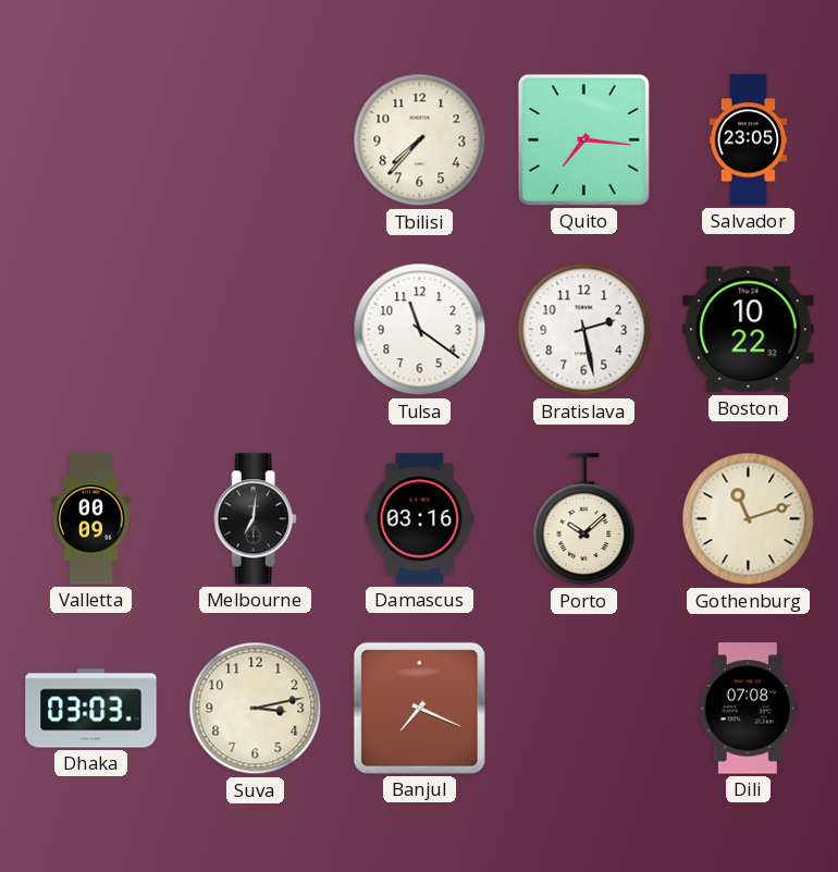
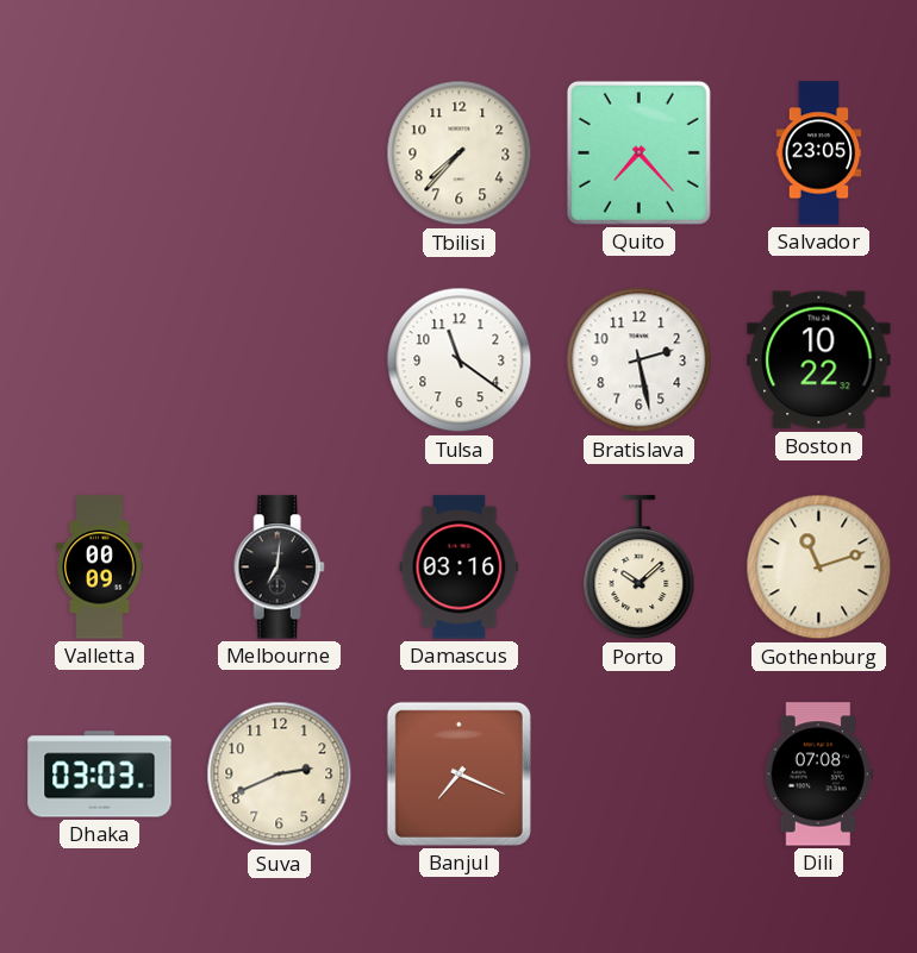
Quito: 7:16 -> 7:23
Suva: 3:13 -> 2:41
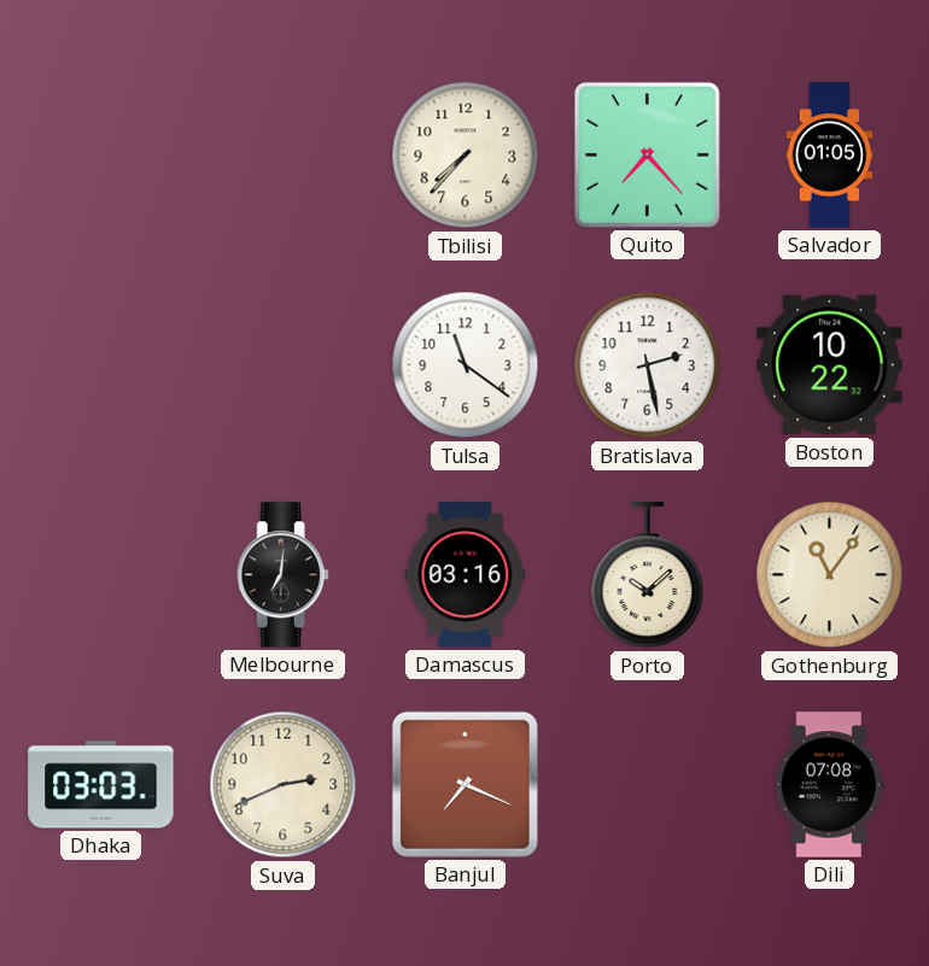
Salvador: 23:05 -> 01:05
Valletta: 00:09 -> none
Gothenburg: 11:12 -> 11:06
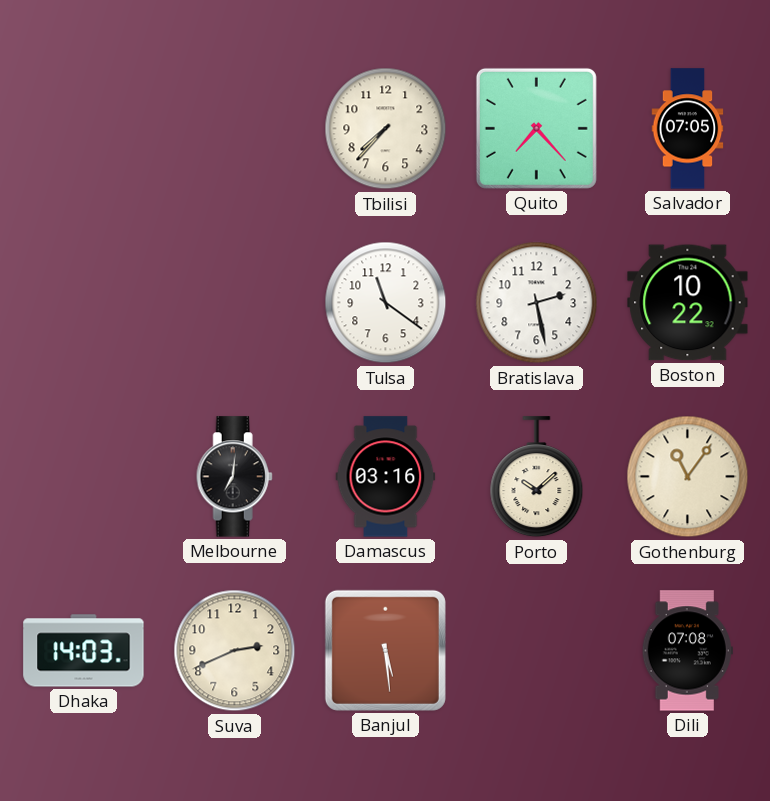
Salvador: 01:05 -> 07:05
Dhaka: 03:03 -> 14:03
Banjul: 7:19 -> 5:29
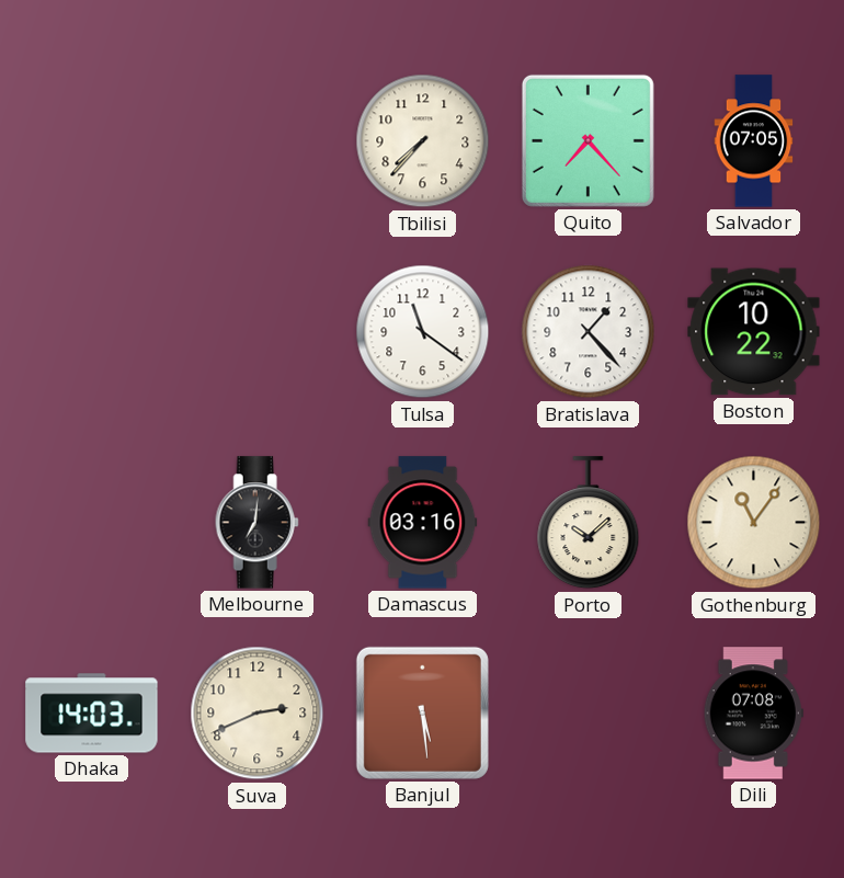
Bratislava: 2:28 -> 1:23
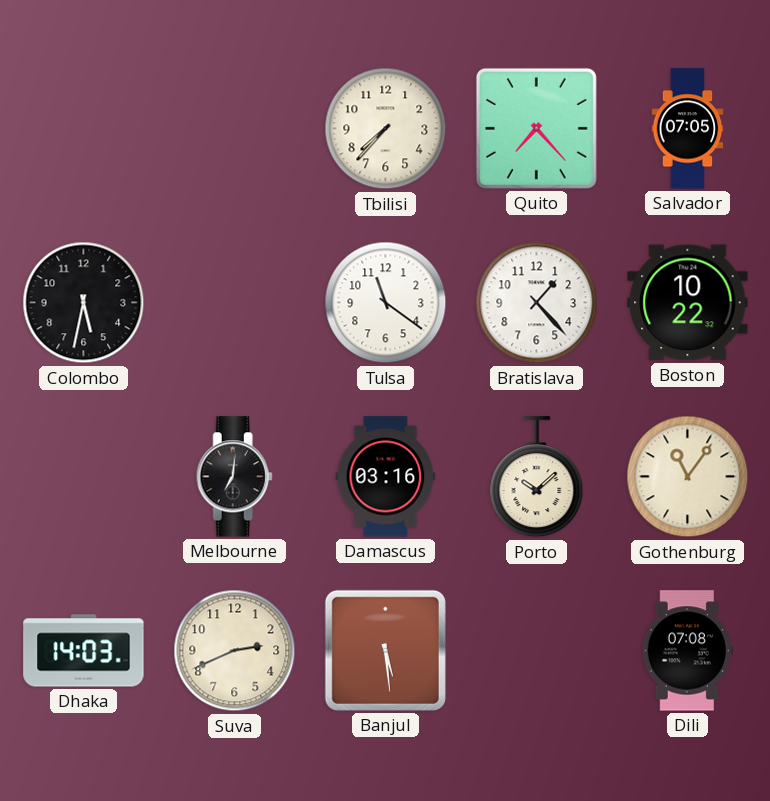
Colombo: none -> 5:32
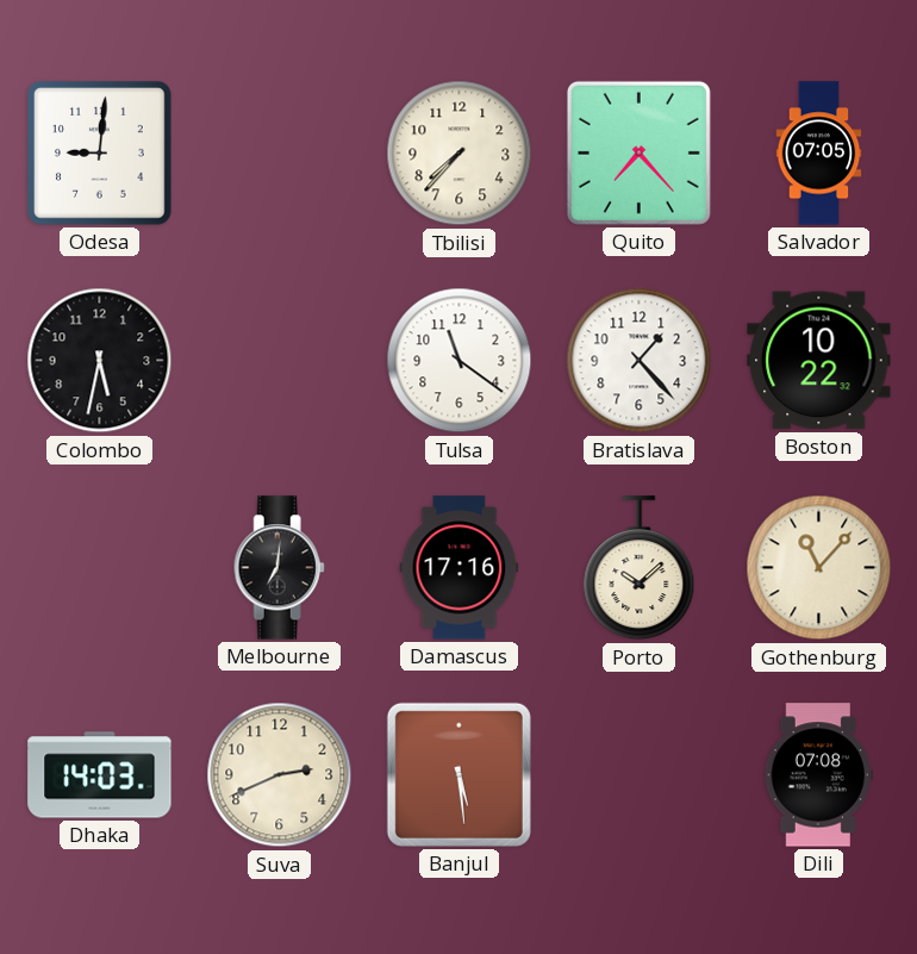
Odesa: none -> 9:01
Damascus: 03:16 -> 17:16
Gothenburg: 11:06 -> 11:07
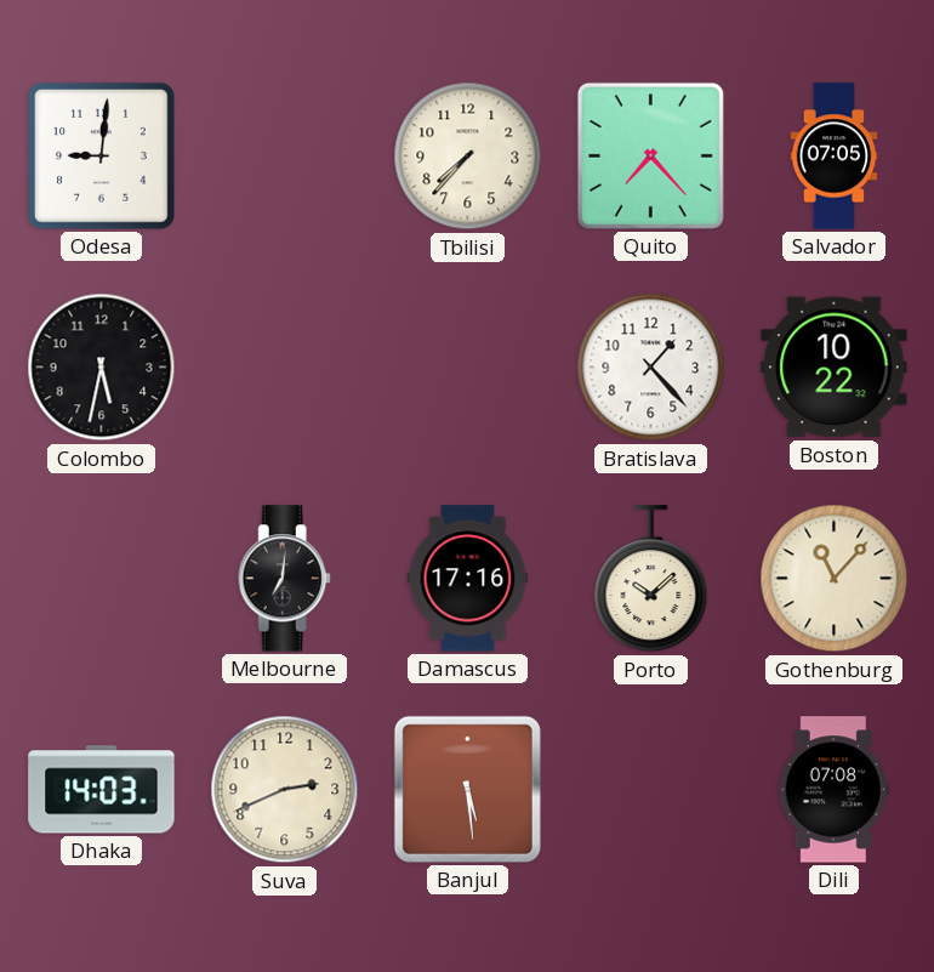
Tulsa: 11:21 -> none
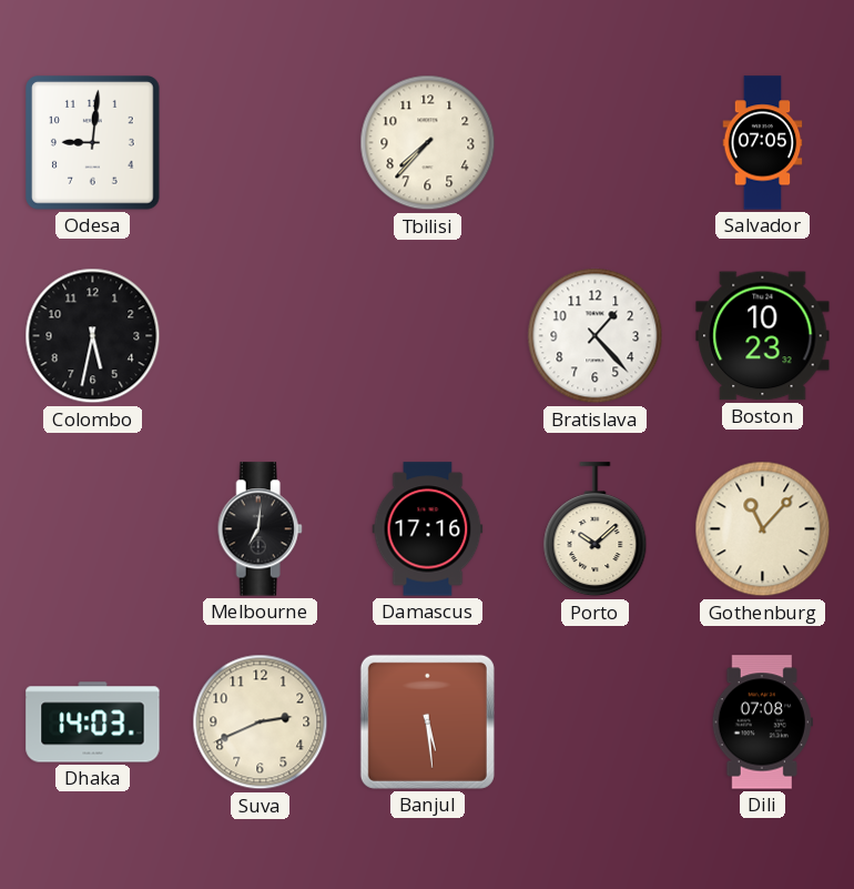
Quito: 7:23 -> none
Boston: 10:22 -> 10:23
